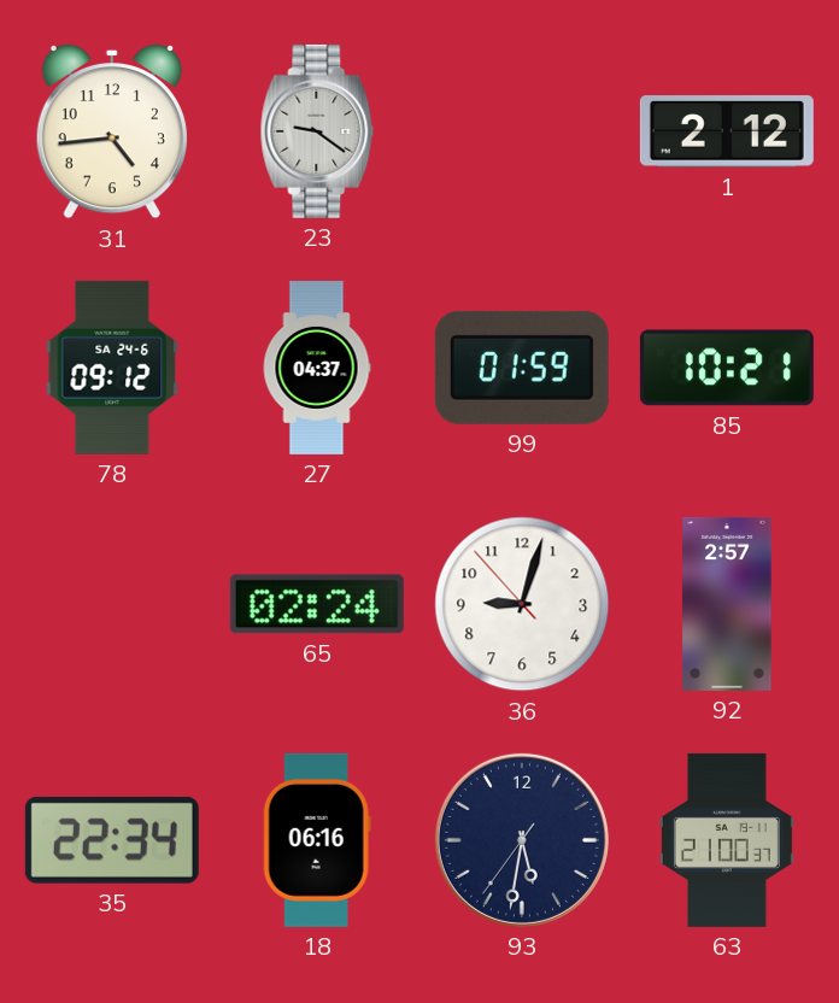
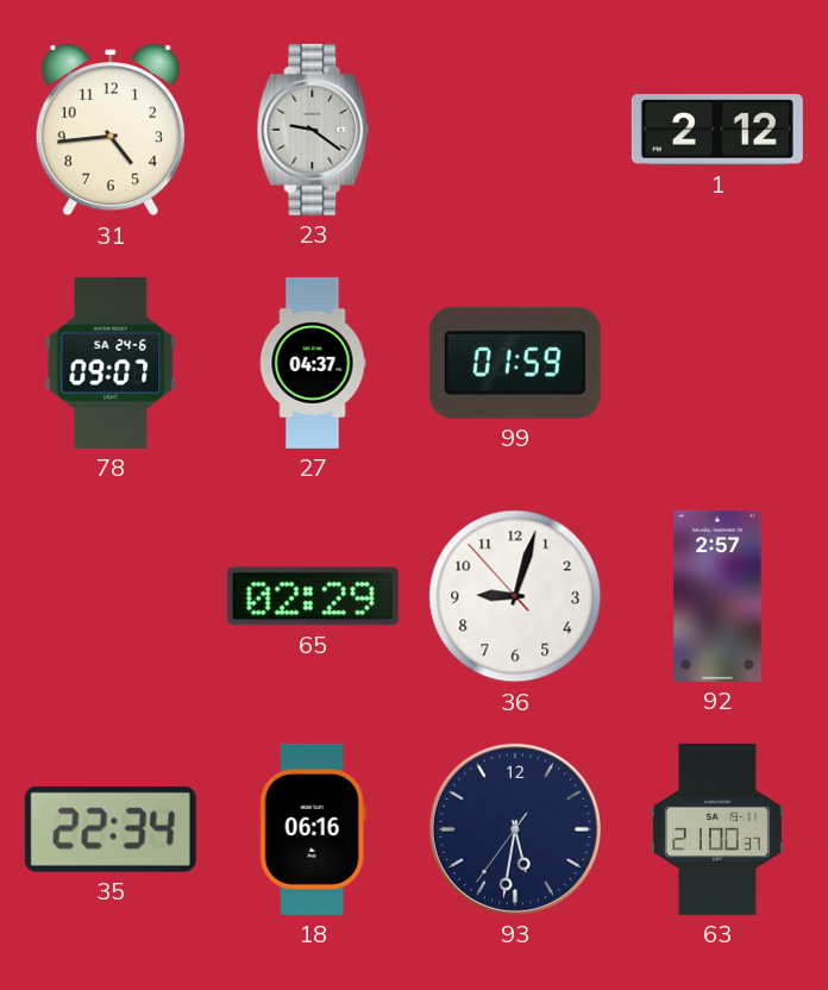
78: 09:12 -> 09:07
85: 10:21 -> none
65: 02:24 -> 02:29
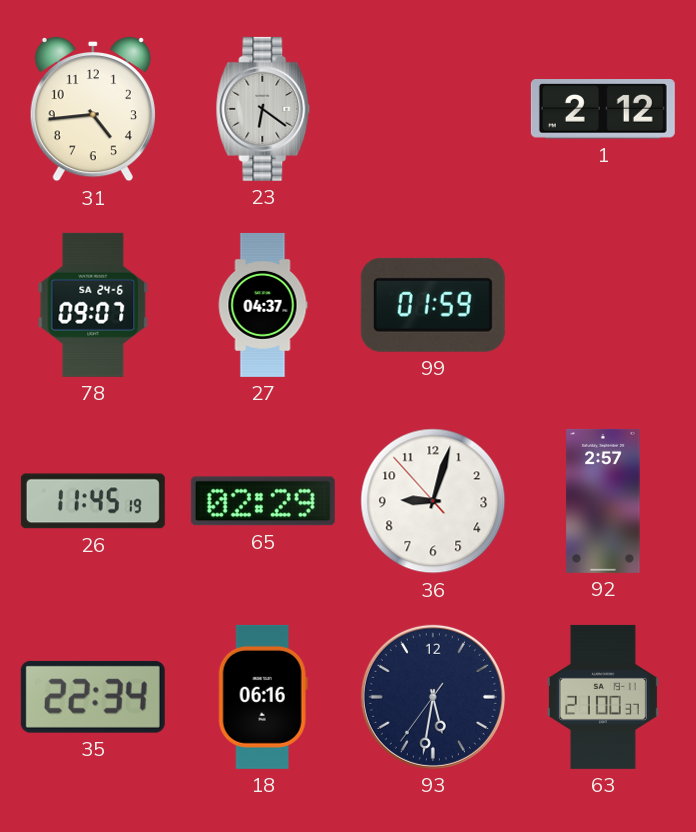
23: 9:21 -> 6:21
26: none -> 11:45
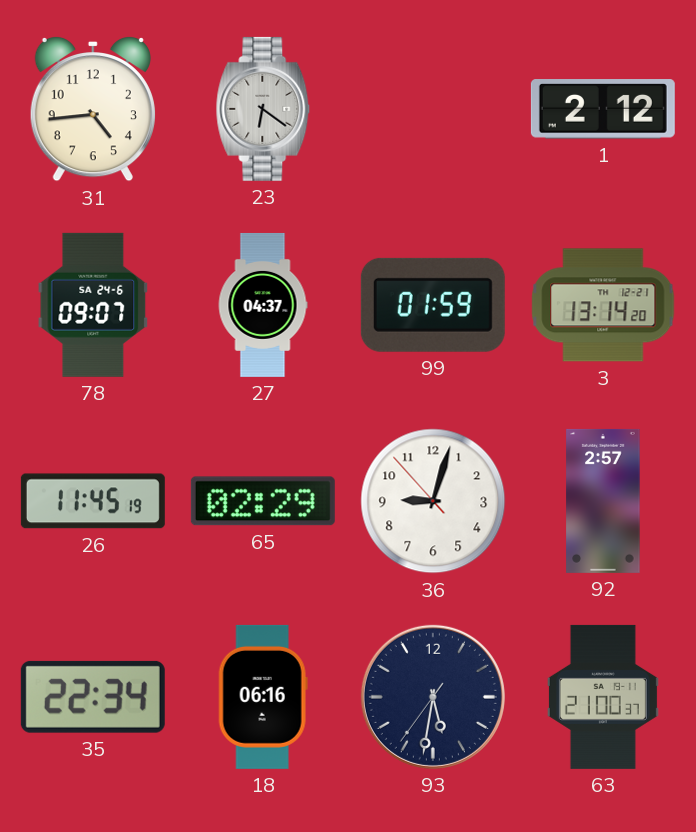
3: none -> 13:14
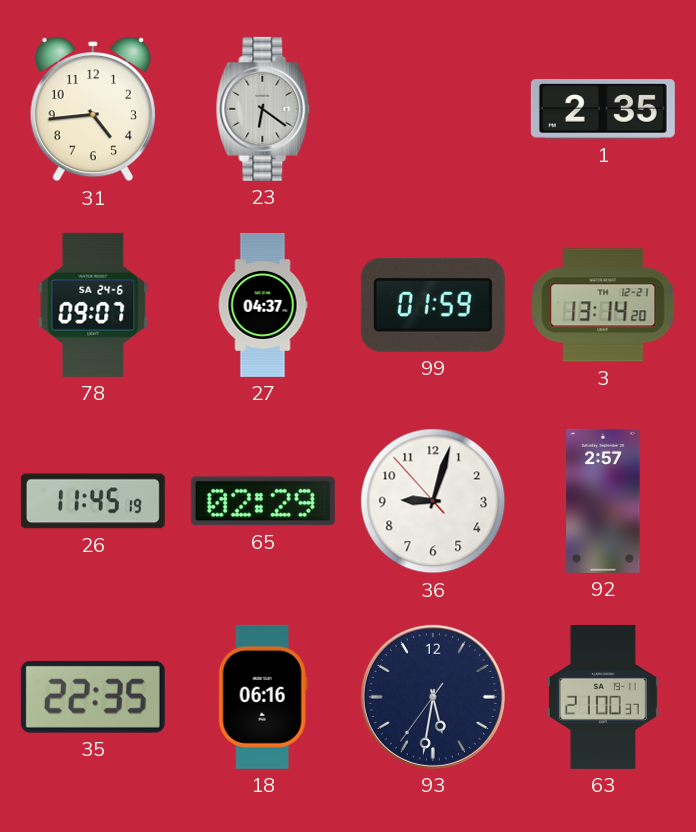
1: 2:12 -> 2:35
35: 22:34 -> 22:35
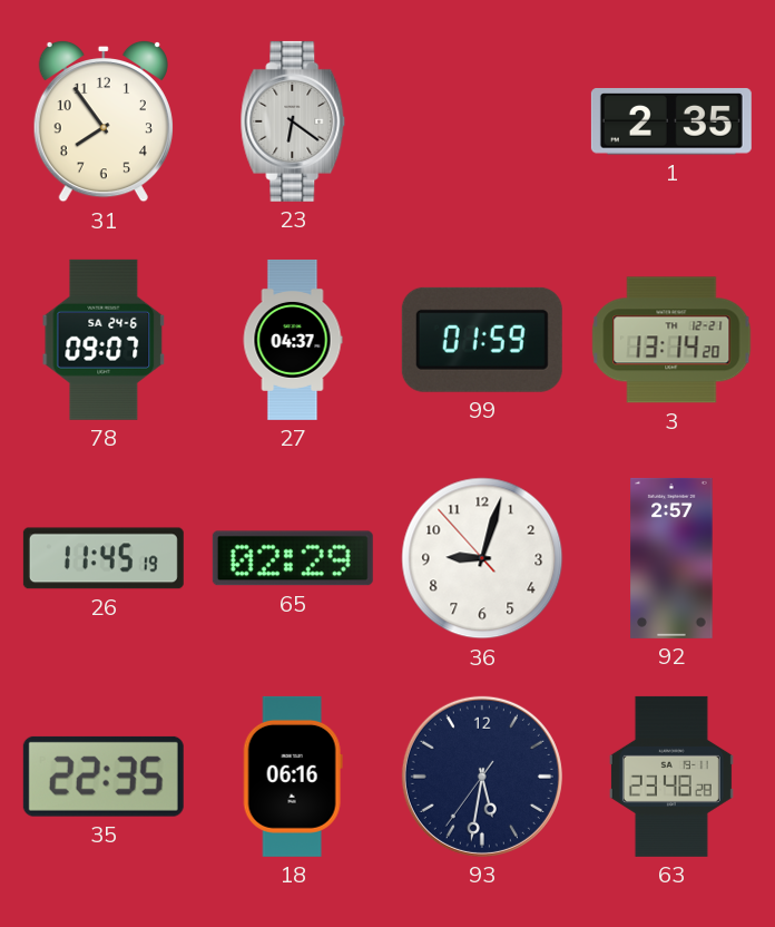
31: 4:44 -> 7:54
63: 21:00 -> 23:48
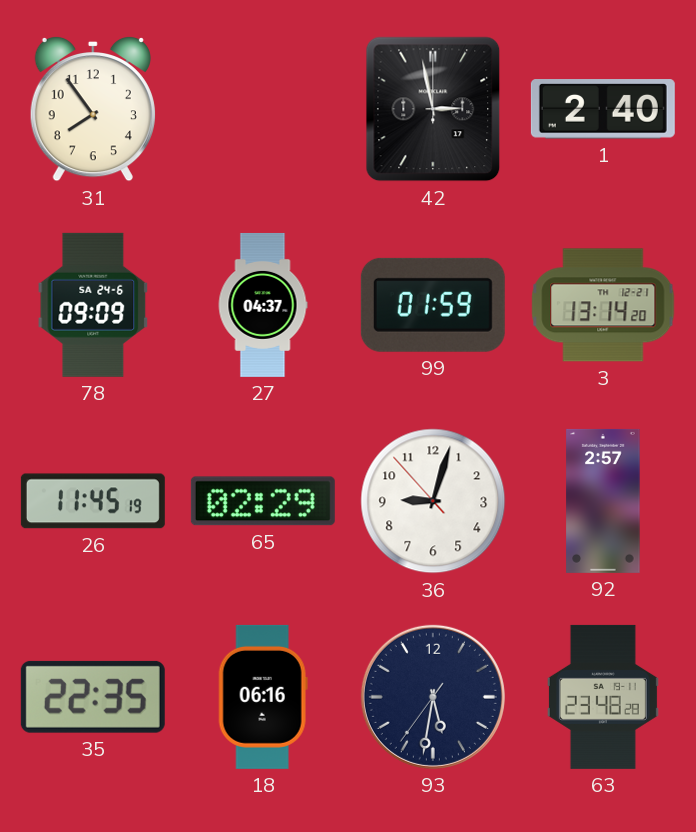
23: 6:21 -> none
42: none -> 2:58
1: 2:35 -> 2:40
78: 09:07 -> 09:09
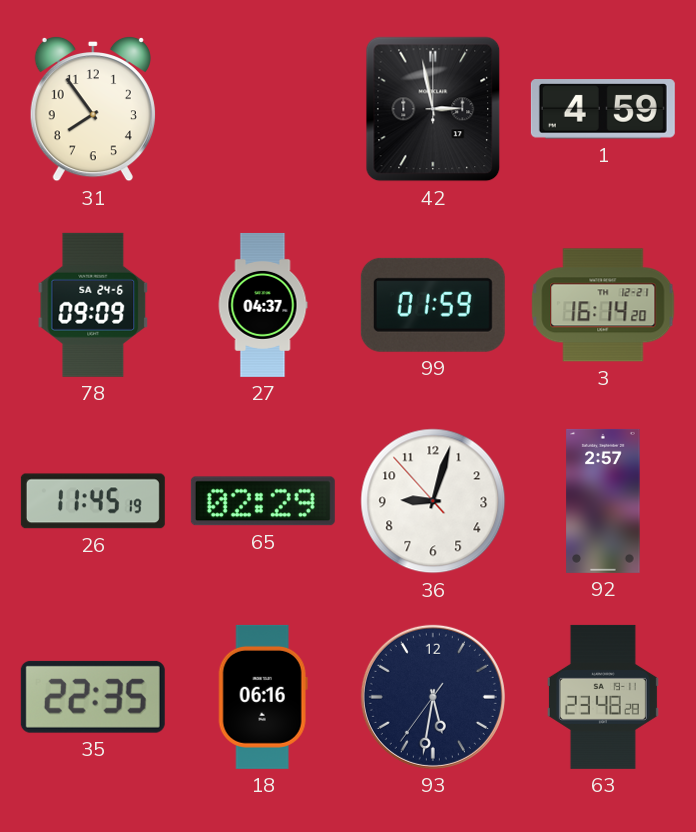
1: 2:40 -> 4:59
3: 13:14 -> 16:14
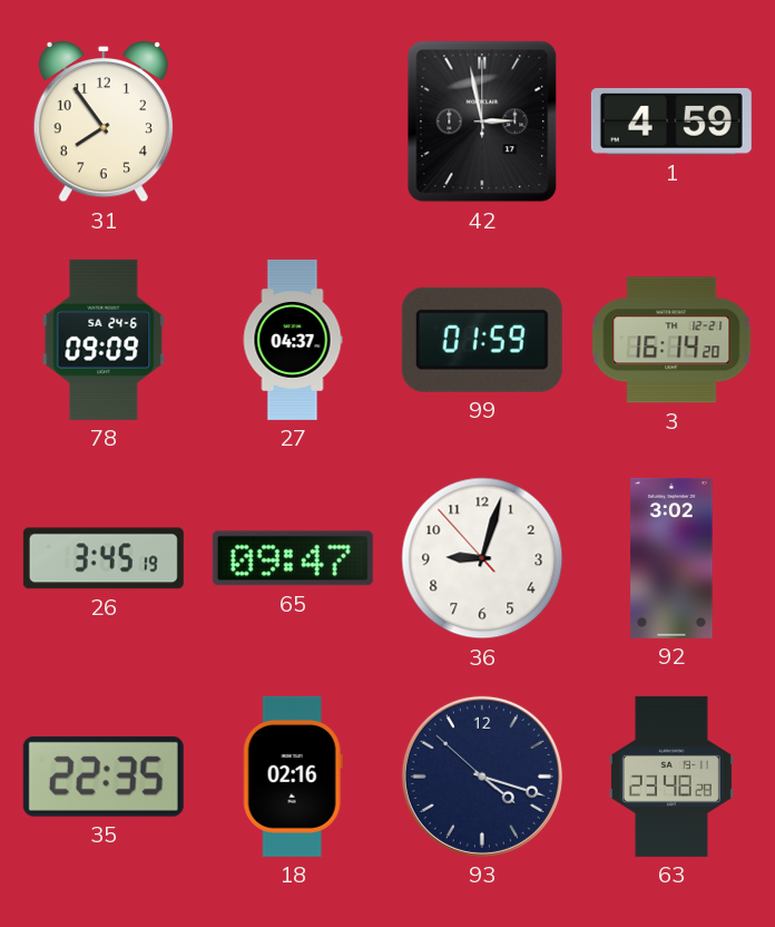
26: 11:45 -> 3:45
65: 02:29 -> 09:47
92: 2:57 -> 3:02
18: 06:16 -> 02:16
93: 5:31 -> 4:17
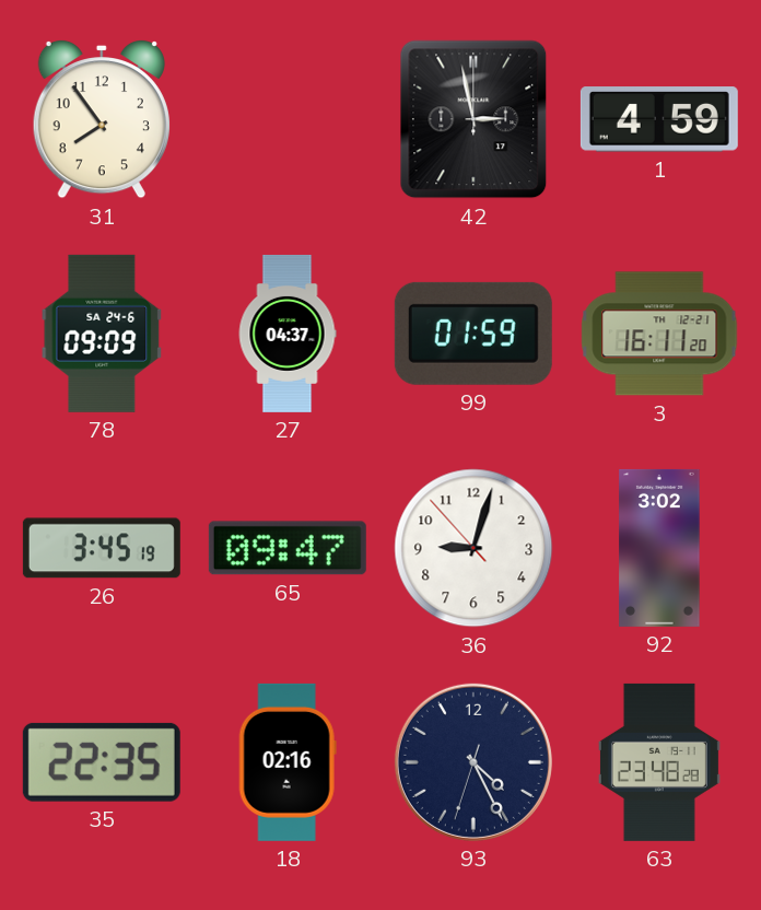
3: 16:14 -> 16:11
93: 4:17 -> 4:25
